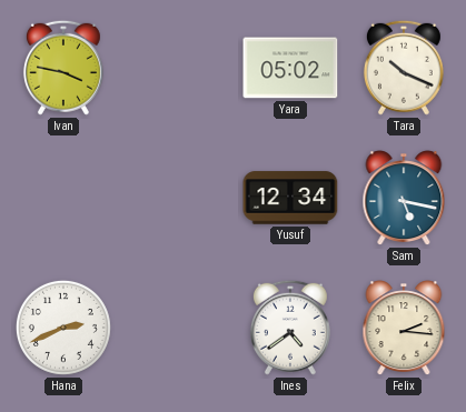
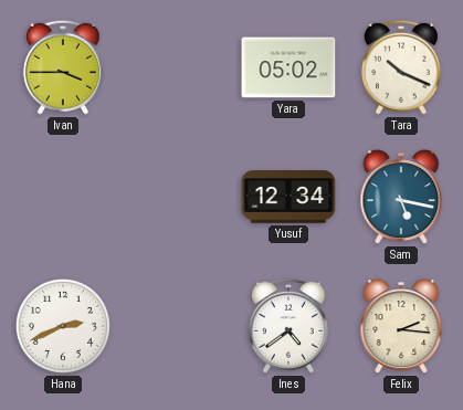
Ivan: 3:47 -> 3:45
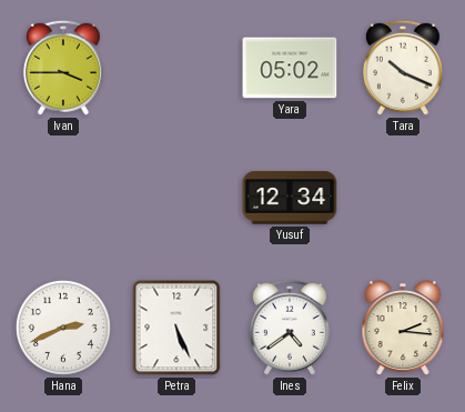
Sam: 5:17 -> none
Petra: none -> 5:26
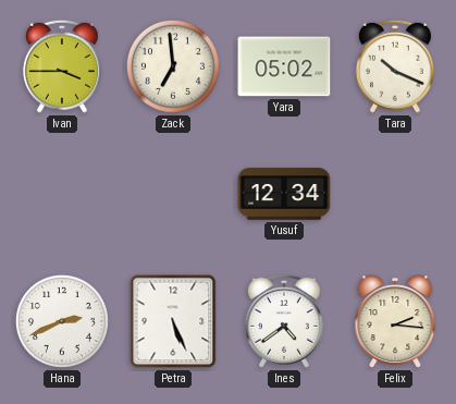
Zack: none -> 6:59
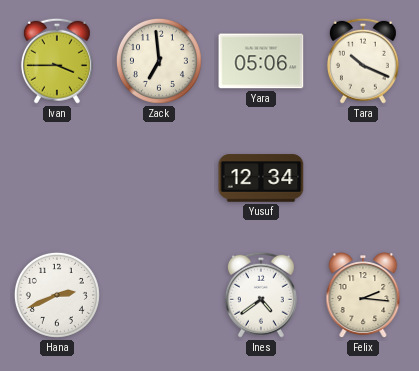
Yara: 05:02 -> 05:06
Petra: 5:26 -> none
